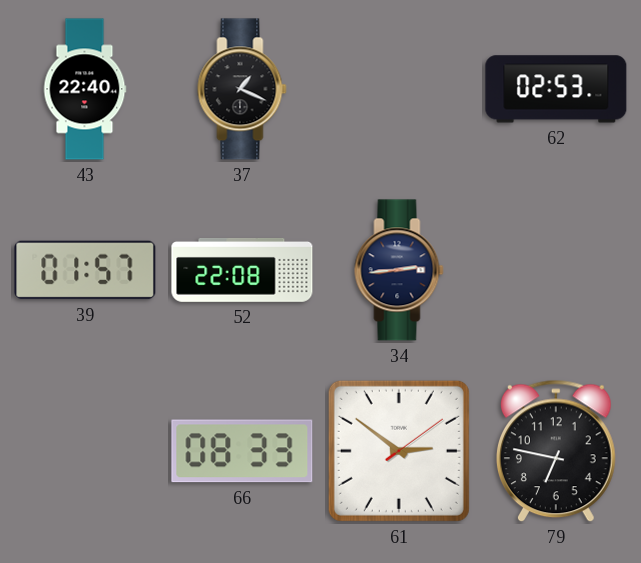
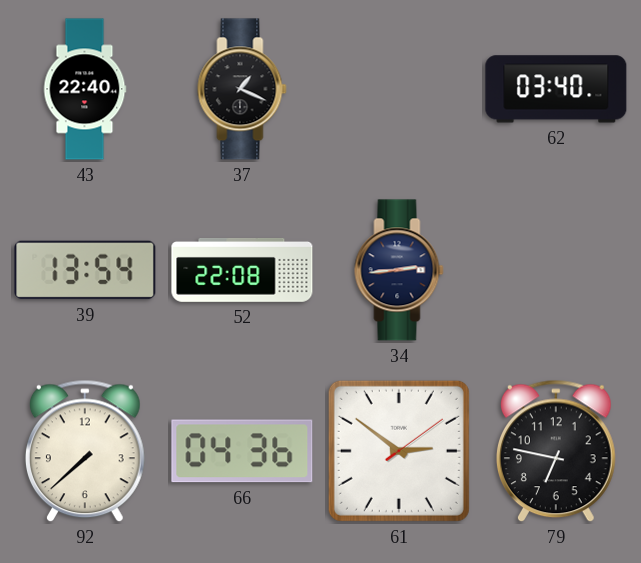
62: 02:53 -> 03:40
39: 01:57 -> 13:54
92: none -> 7:38
66: 08:33 -> 04:36
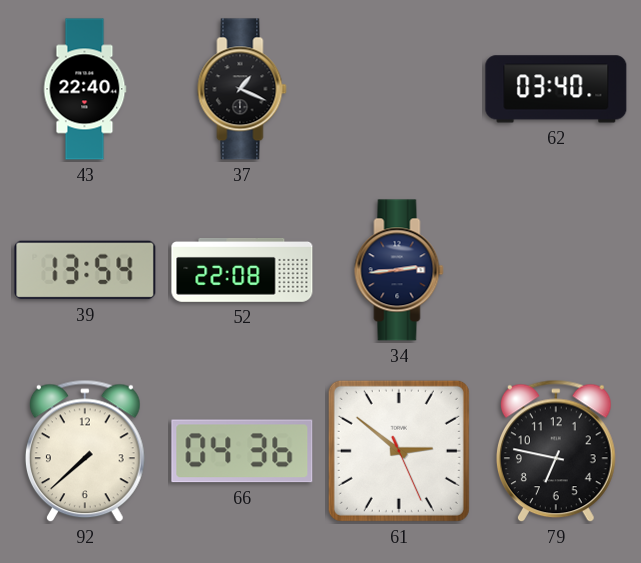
61: 2:51:09 -> 2:51:26
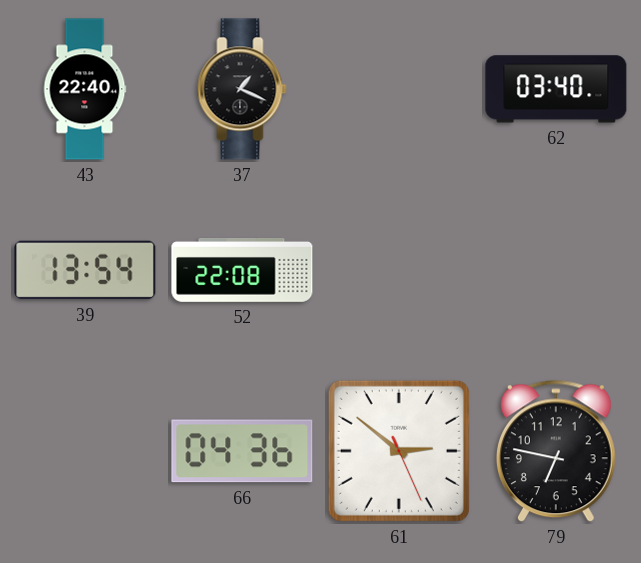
34: 2:44 -> none
92: 7:38 -> none
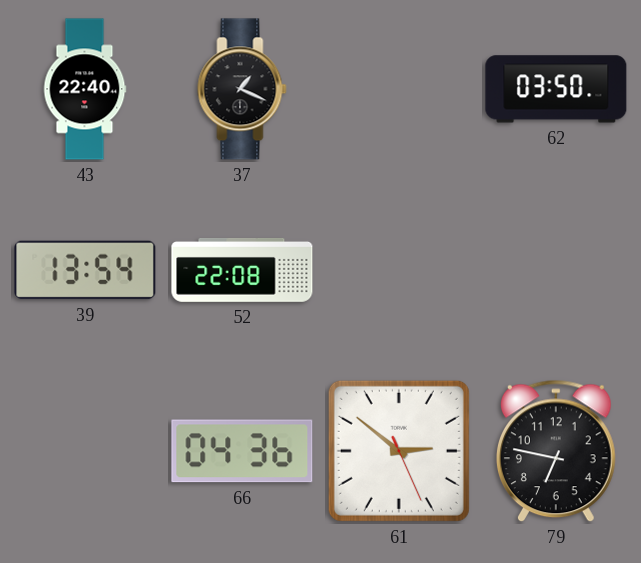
62: 03:40 -> 03:50
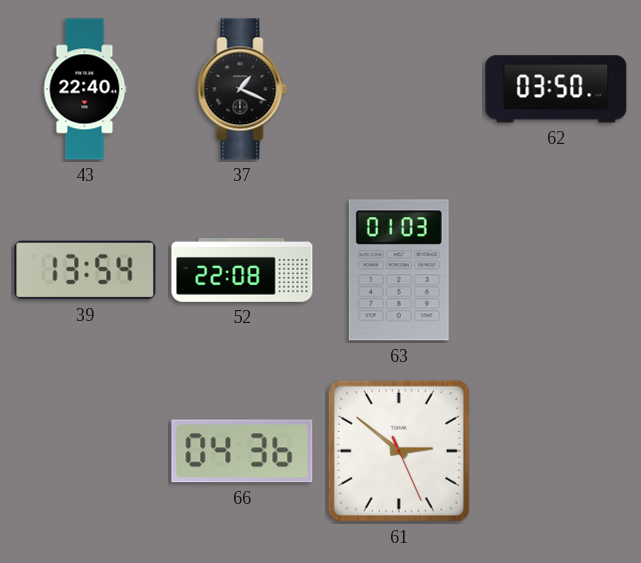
63: none -> 01:03
79: 6:47 -> none
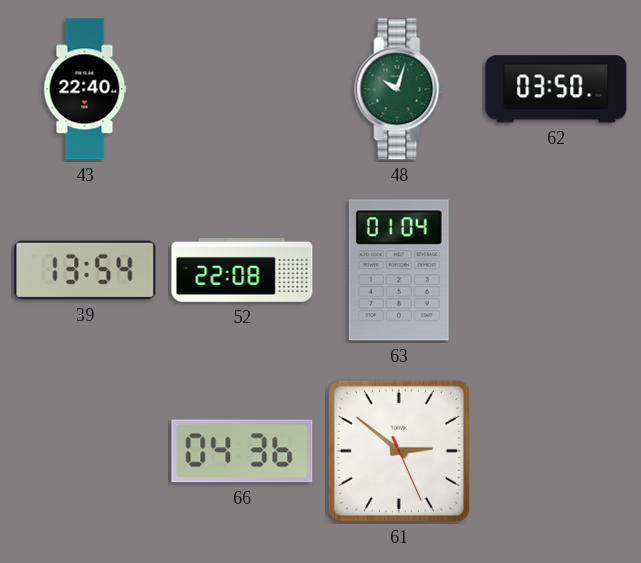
37: 1:19 -> none
48: none -> 10:03
63: 01:03 -> 01:04
